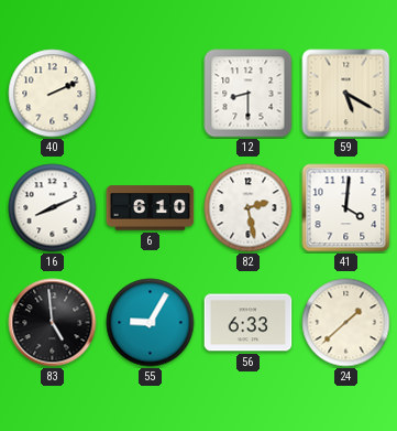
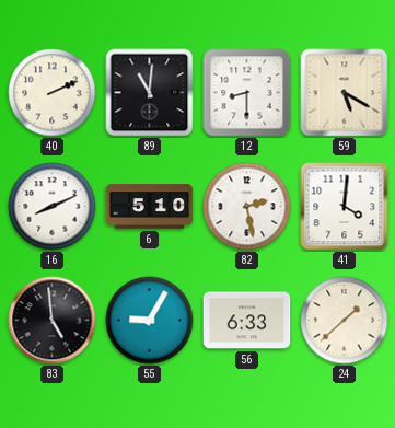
89: none -> 11:01
6: 6:10 -> 5:10
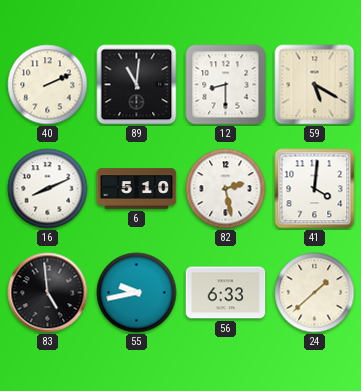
55: 9:05 -> 9:43
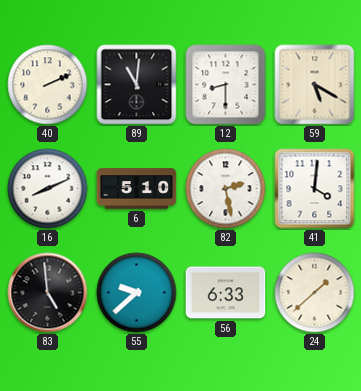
55: 9:43 -> 9:38
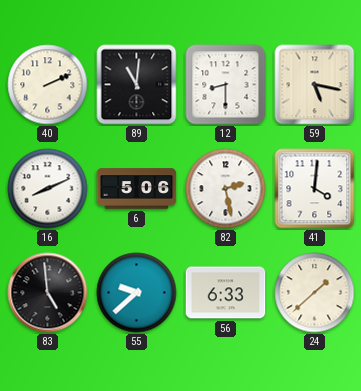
59: 5:20 -> 5:17
6: 5:10 -> 5:06
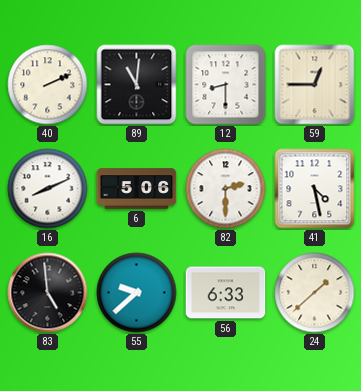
59: 5:17 -> 12:45
82: 2:28 -> 2:30
41: 4:01 -> 4:28
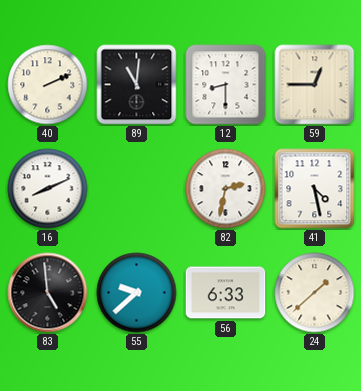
6: 5:06 -> none
82: 2:30 -> 2:32
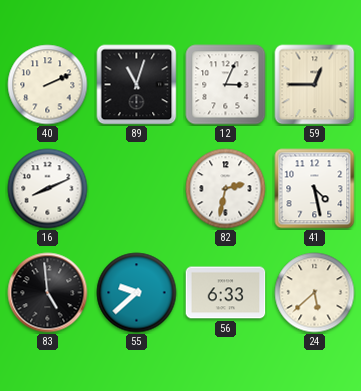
89: 11:01 -> 11:03
12: 8:30 -> 3:04
24: 1:38 -> 5:38
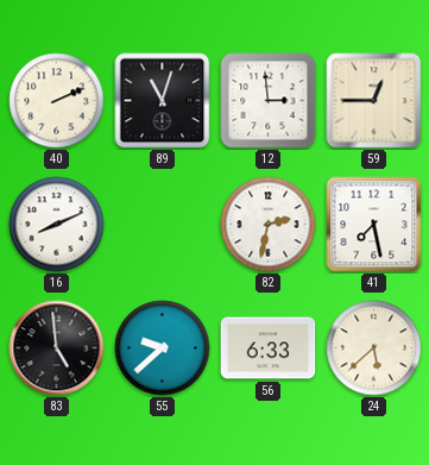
12: 3:04 -> 2:59
41: 4:28 -> 7:28
